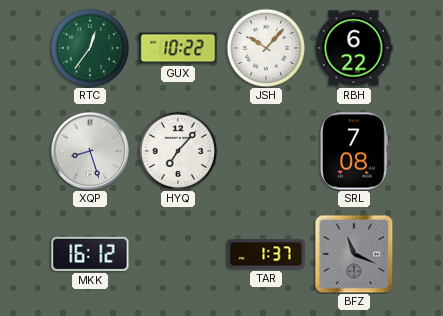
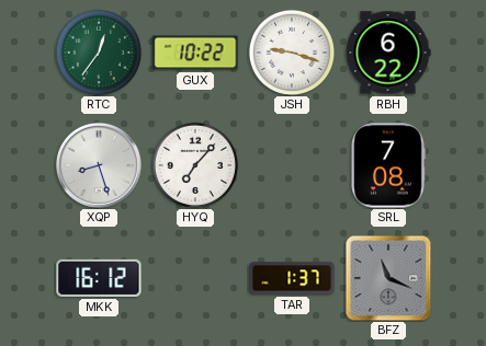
JSH: 10:07 -> 9:18
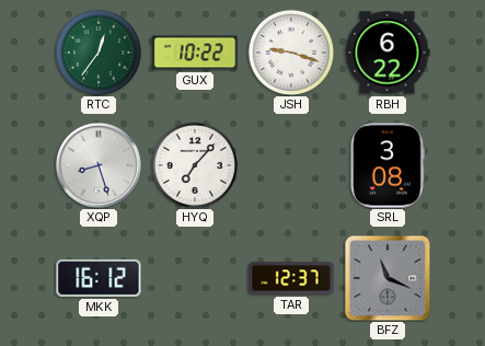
SRL: 7:08 -> 3:08
TAR: 1:37 -> 12:37
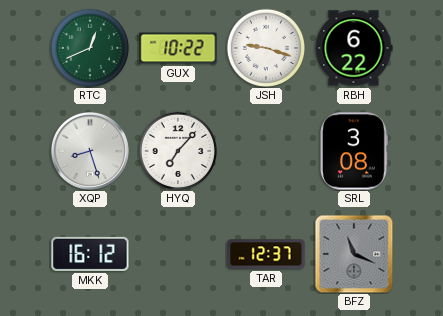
RTC: 12:36 -> 12:41
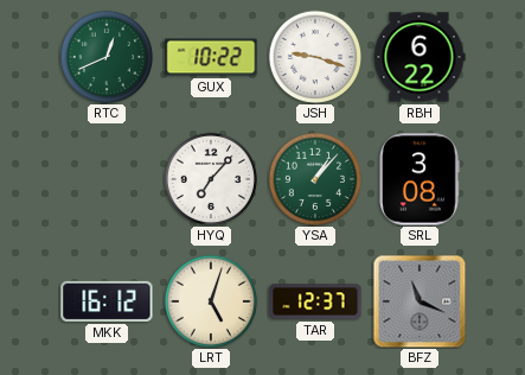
XQP: 8:27 -> none
YSA: none -> 1:07
LRT: none -> 5:03
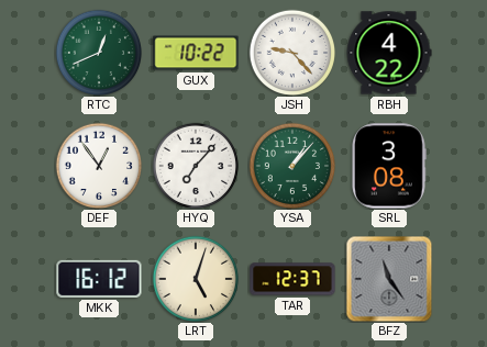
JSH: 9:18 -> 9:23
RBH: 6:22 -> 4:22
DEF: none -> 12:54
BFZ: 11:19 -> 11:24
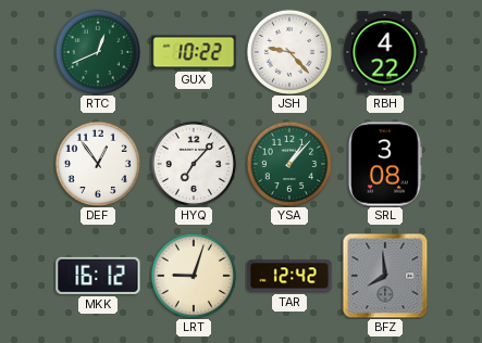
LRT: 5:03 -> 9:03
TAR: 12:37 -> 12:42
BFZ: 11:24 -> 7:59
